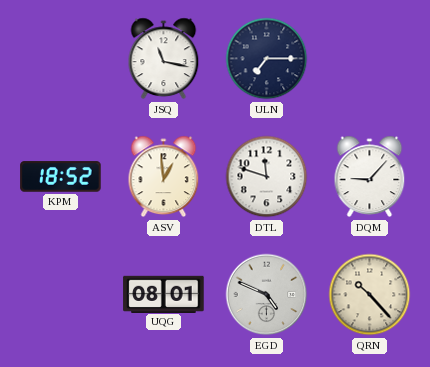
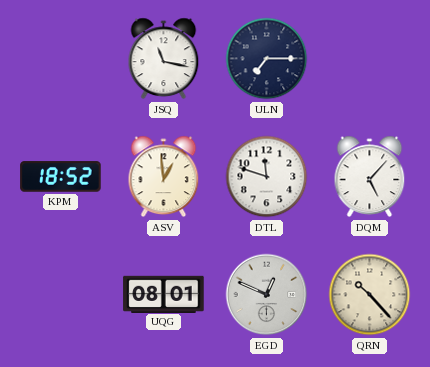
DQM: 9:07 -> 5:07
EGD: 4:49 -> 12:49
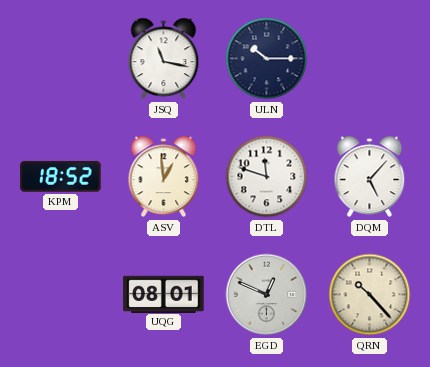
ULN: 7:15 -> 10:15
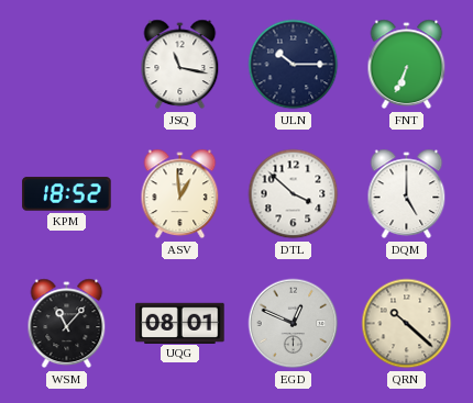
FNT: none -> 6:34
DTL: 11:48 -> 3:52
DQM: 5:07 -> 5:00
WSM: none -> 11:07
QRN: 10:23 -> 10:22
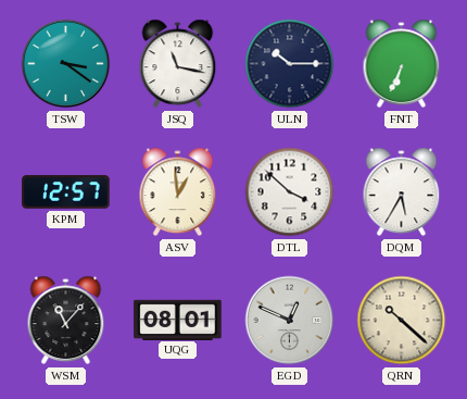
TSW: none -> 3:21
KPM: 18:52 -> 12:57
DQM: 5:00 -> 5:35
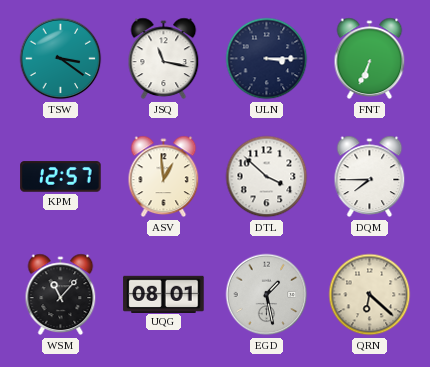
ULN: 10:15 -> 3:15
DQM: 5:35 -> 7:45
EGD: 12:49 -> 1:28
QRN: 10:22 -> 6:22
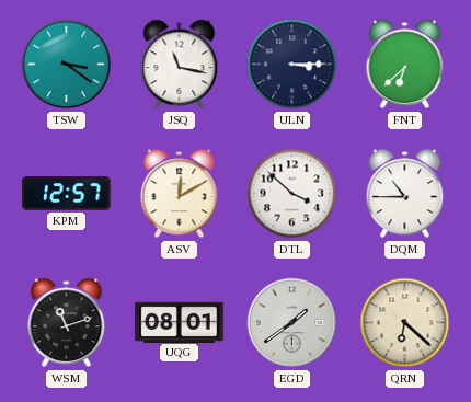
FNT: 6:34 -> 6:38
ASV: 12:59 -> 12:10
DQM: 7:45 -> 10:45
WSM: 11:07 -> 11:12
EGD: 1:28 -> 1:39
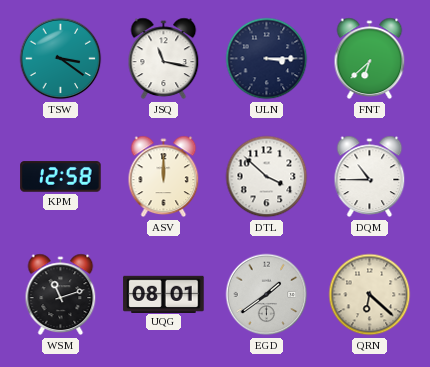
KPM: 12:57 -> 12:58
ASV: 12:10 -> 12:00
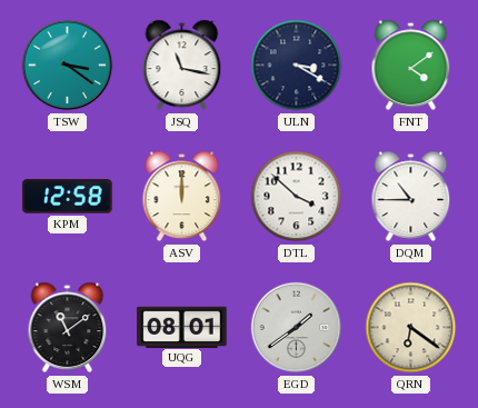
ULN: 3:15 -> 3:20
FNT: 6:38 -> 4:09
WSM: 11:12 -> 11:09
QRN: 6:22 -> 6:21
